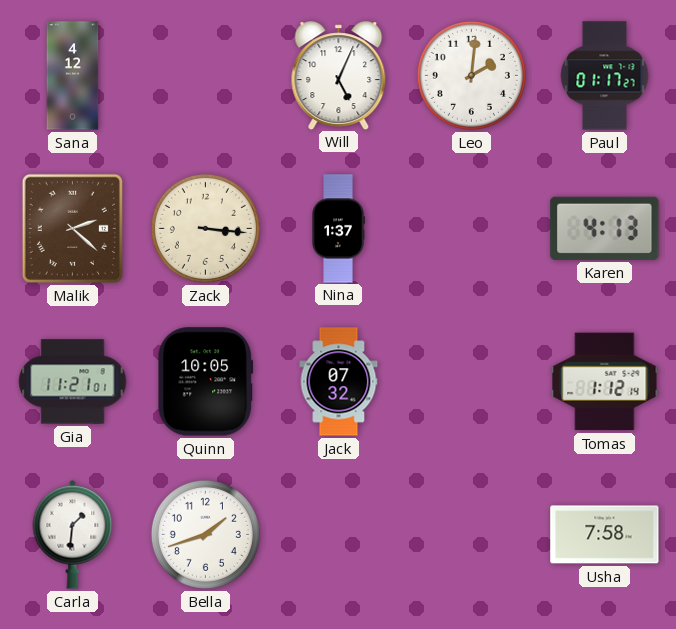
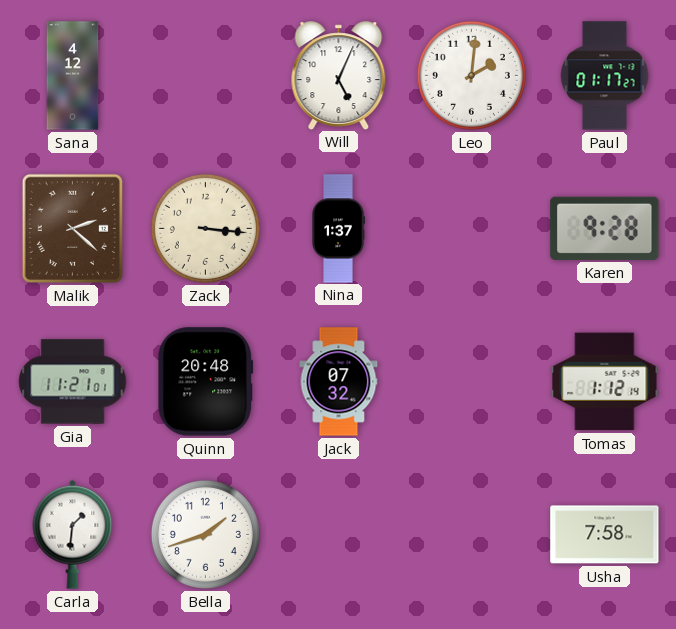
Karen: 4:13 -> 9:28
Quinn: 10:05 -> 20:48
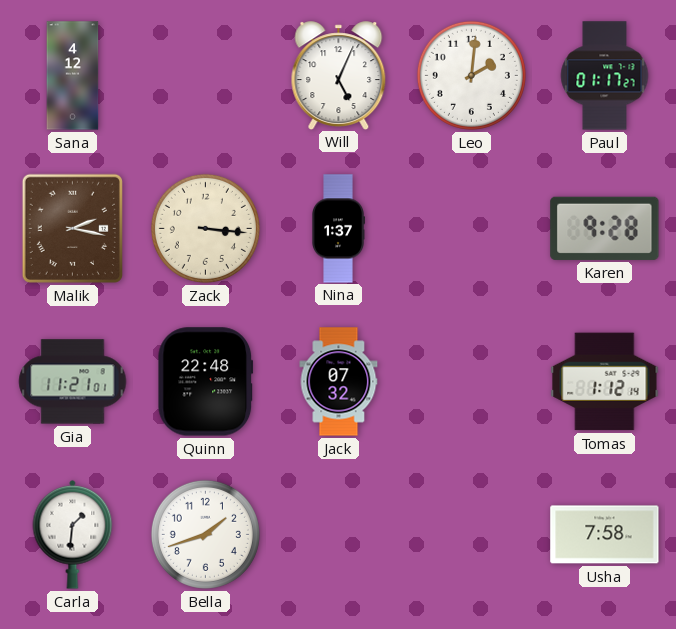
Malik: 2:22 -> 2:17
Quinn: 20:48 -> 22:48
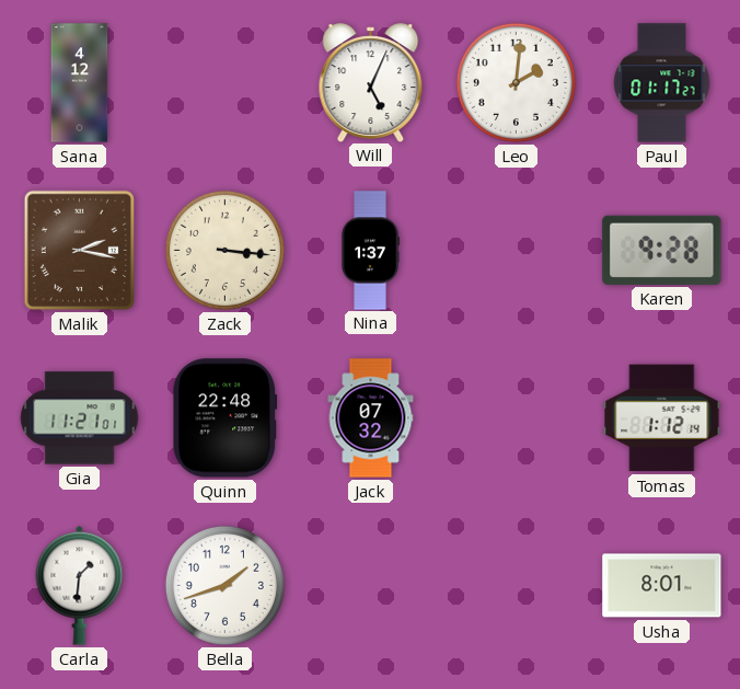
Usha: 7:58 -> 8:01
